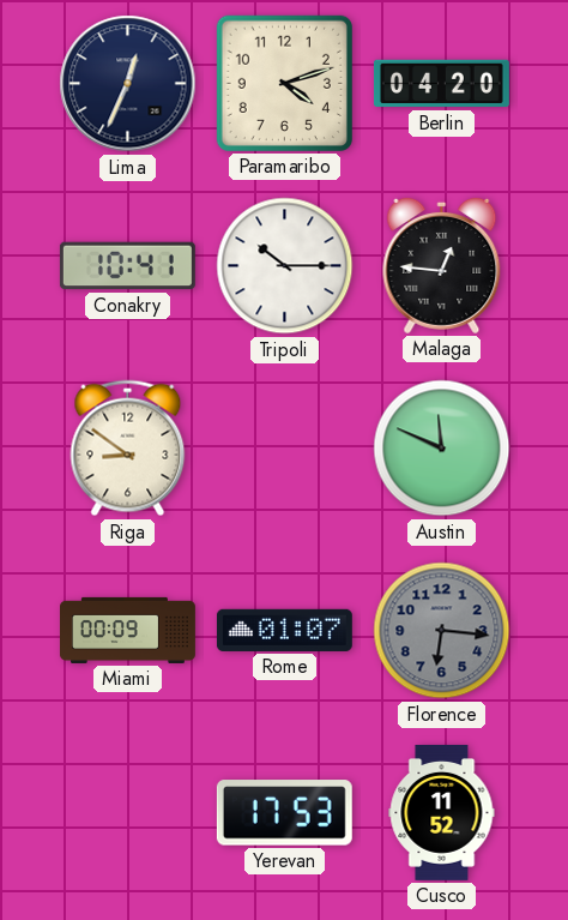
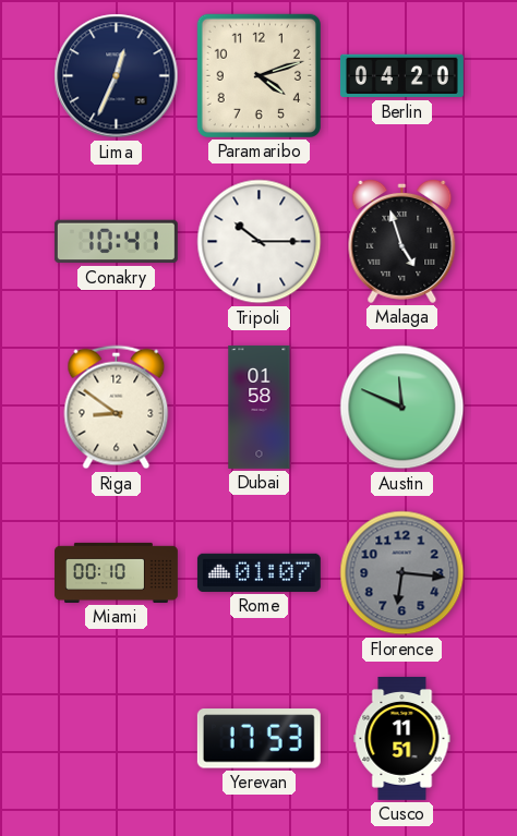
Malaga: 12:46 -> 4:57
Dubai: none -> 01:58
Miami: 00:09 -> 00:10
Cusco: 11:52 -> 11:51
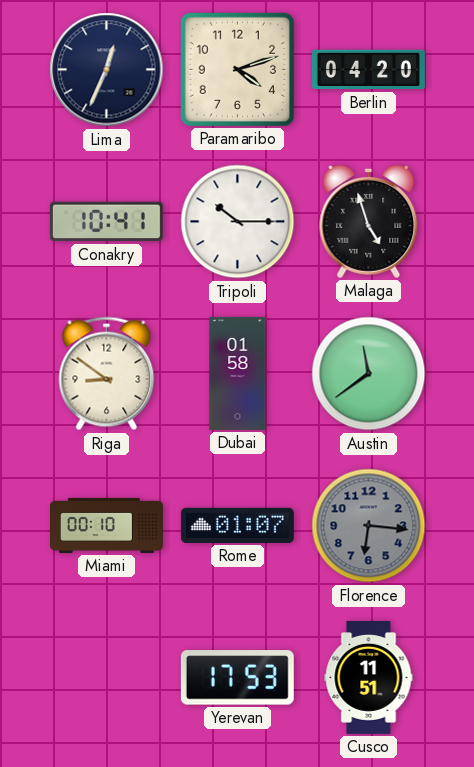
Austin: 11:49 -> 11:39
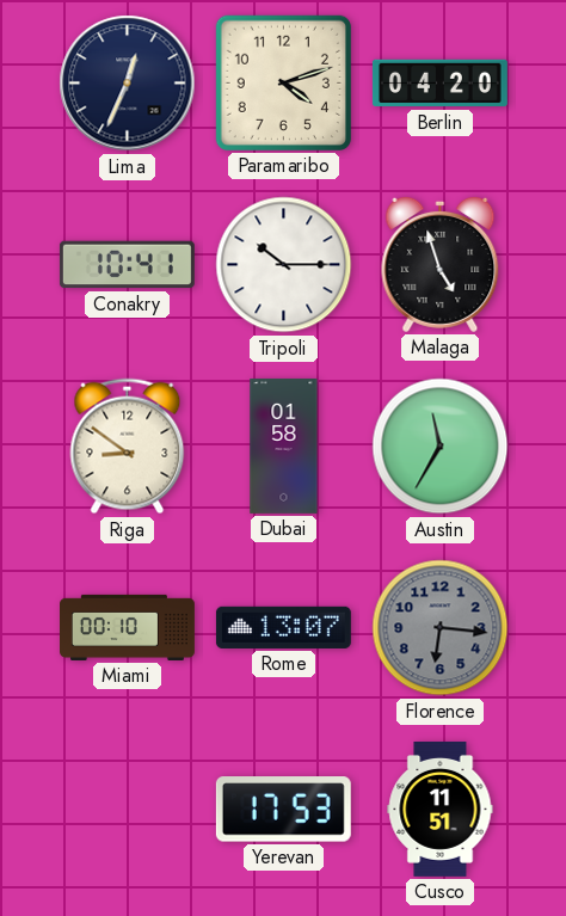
Austin: 11:39 -> 11:35
Rome: 01:07 -> 13:07
